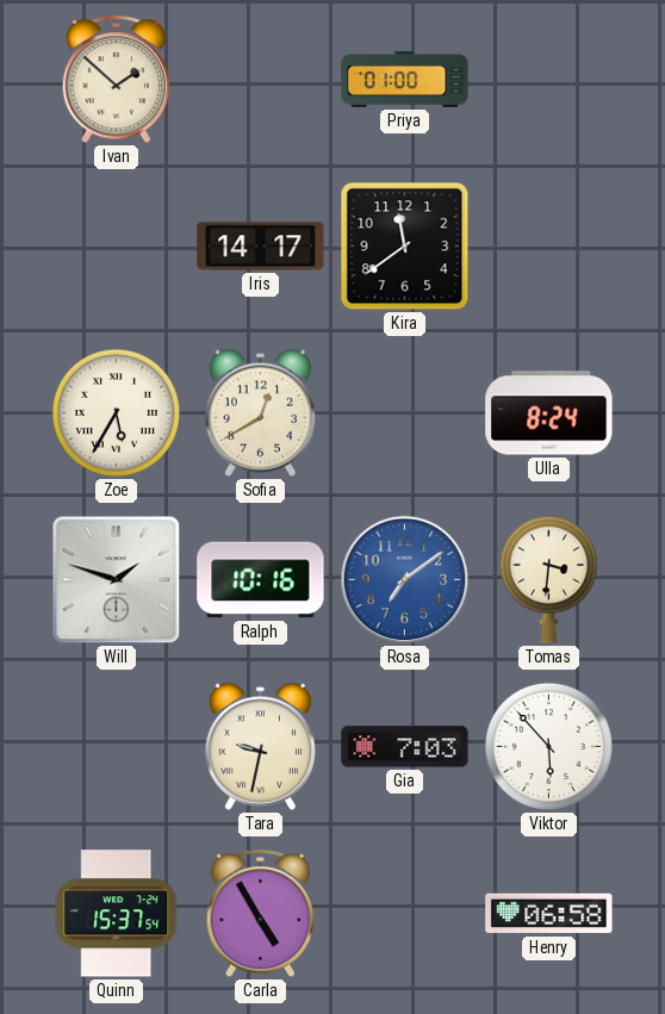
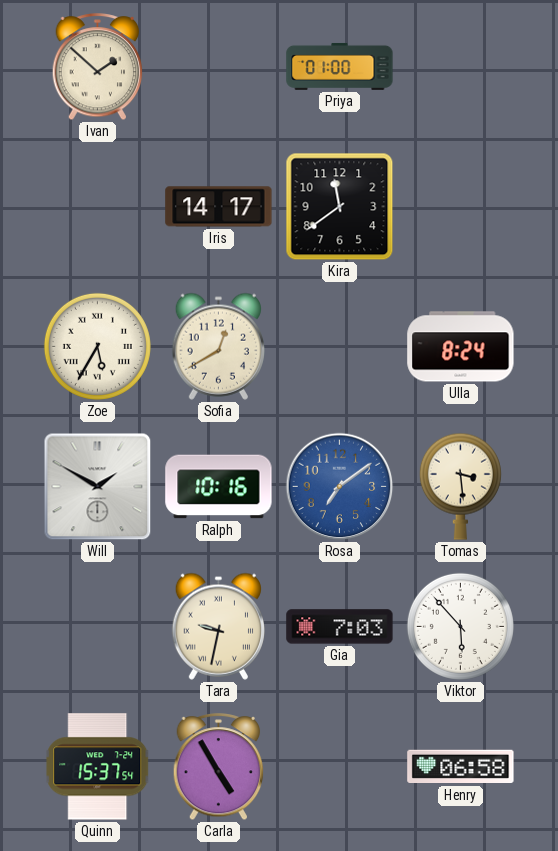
Will: 1:48 -> 1:50
Tomas: 3:31 -> 3:29
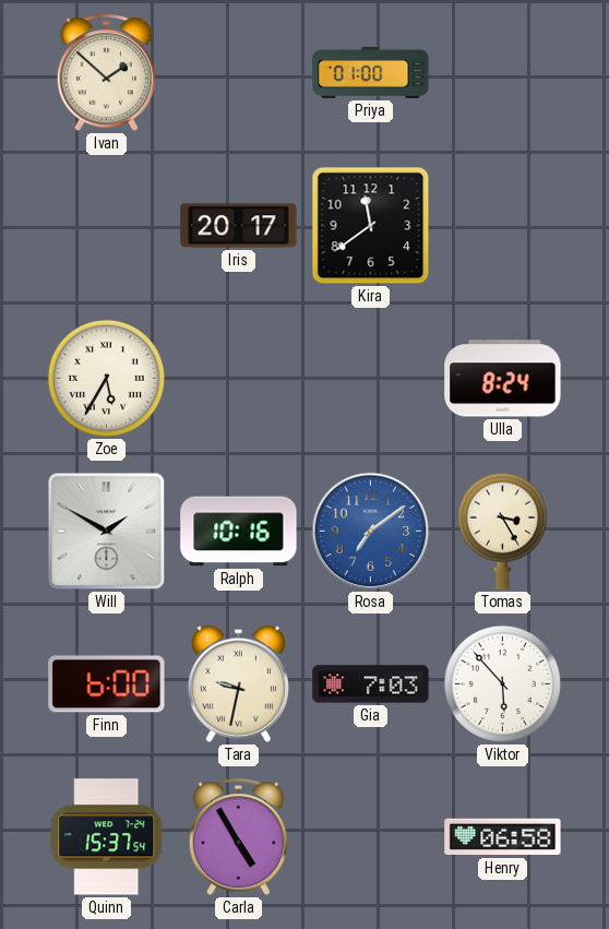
Iris: 14:17 -> 20:17
Sofia: 12:40 -> none
Tomas: 3:29 -> 3:25
Finn: none -> 6:00
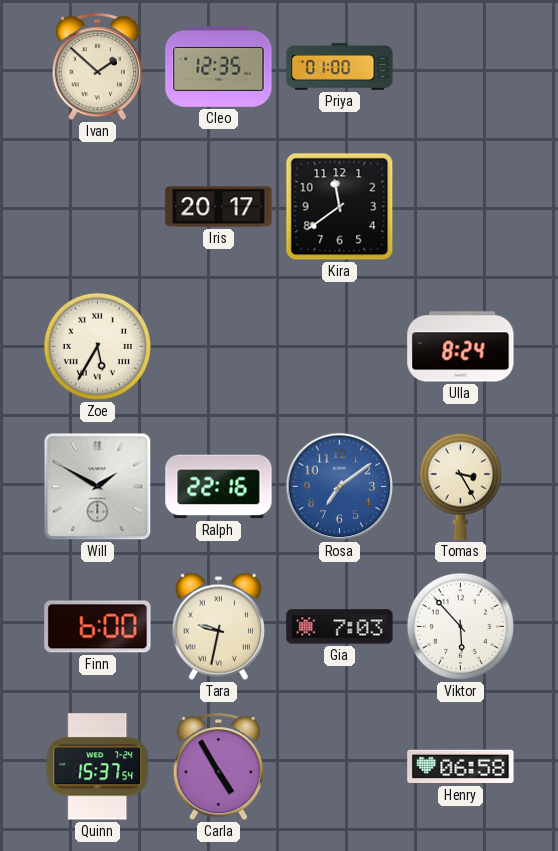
Cleo: none -> 12:35
Ralph: 10:16 -> 22:16
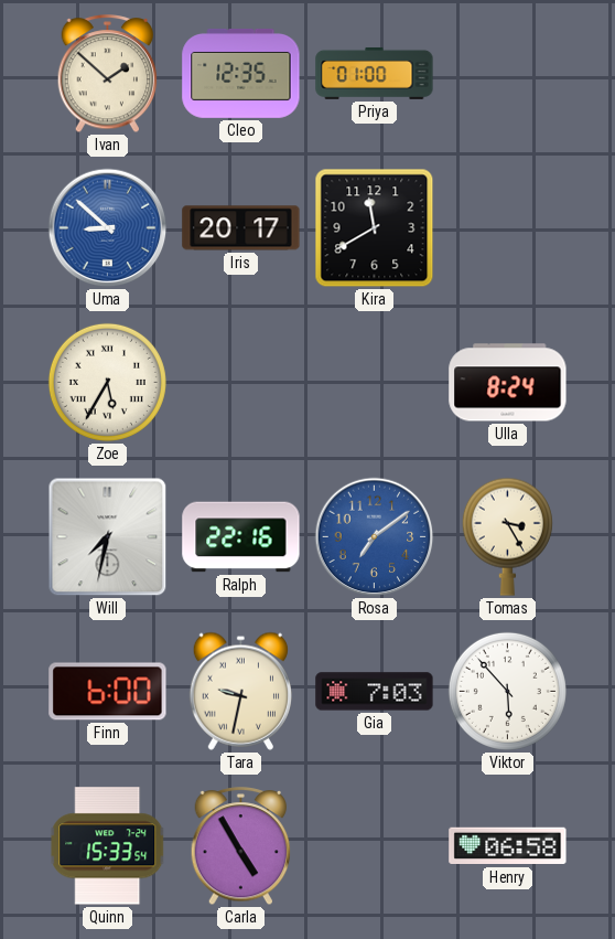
Uma: none -> 8:52
Kira: 11:39 -> 11:40
Will: 1:50 -> 7:32
Quinn: 15:37 -> 15:33
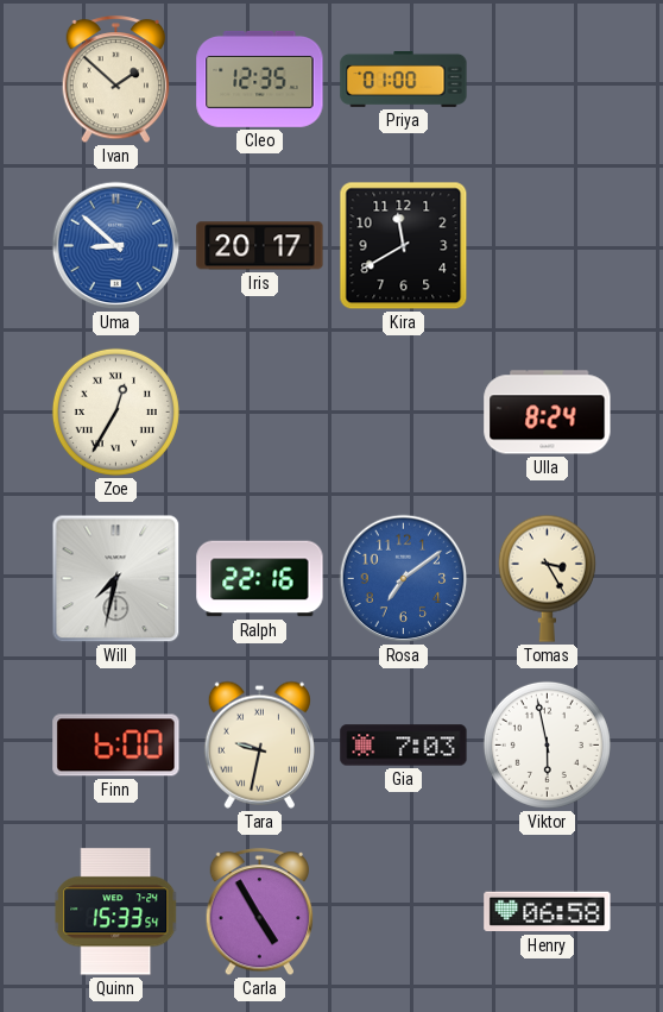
Zoe: 5:35 -> 12:35
Viktor: 5:53 -> 5:58
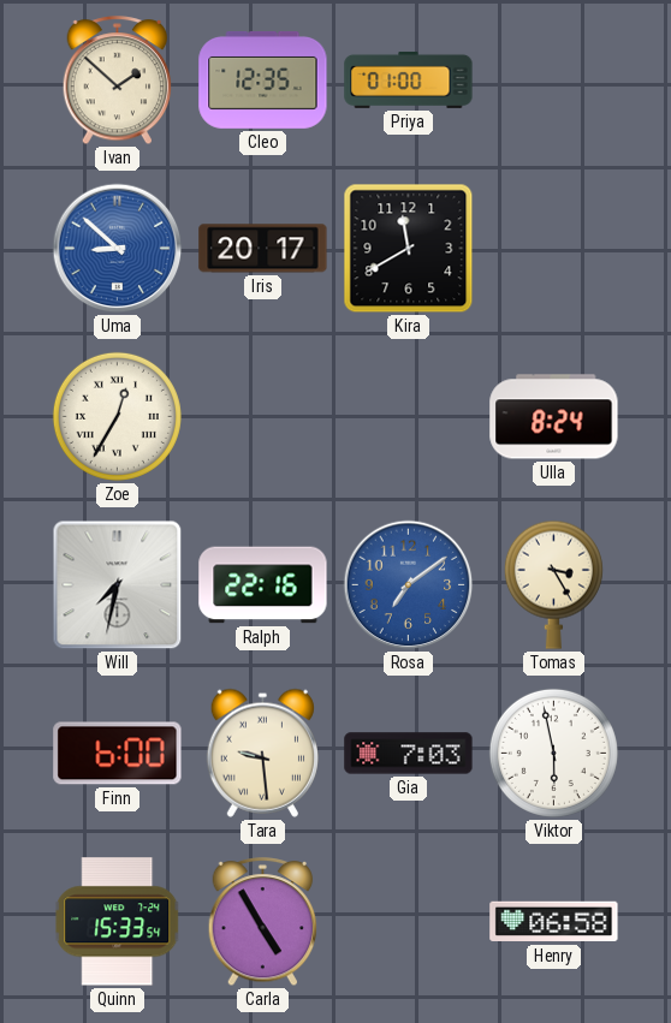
Tara: 9:32 -> 9:29
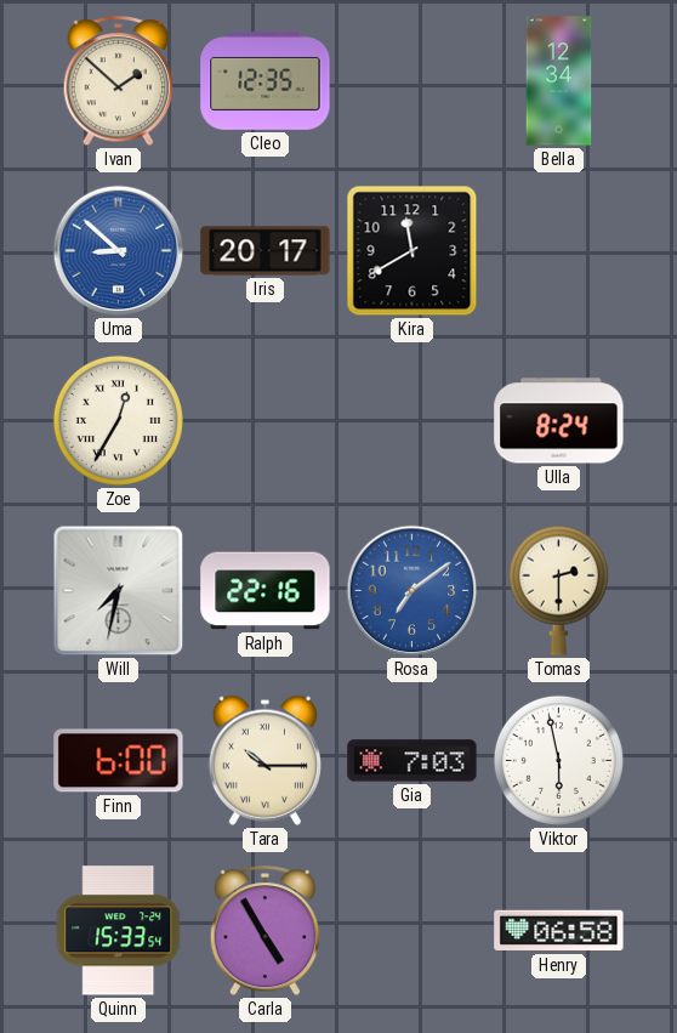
Priya: 01:00 -> none
Bella: none -> 12:34
Tomas: 3:25 -> 2:30
Tara: 9:29 -> 10:15
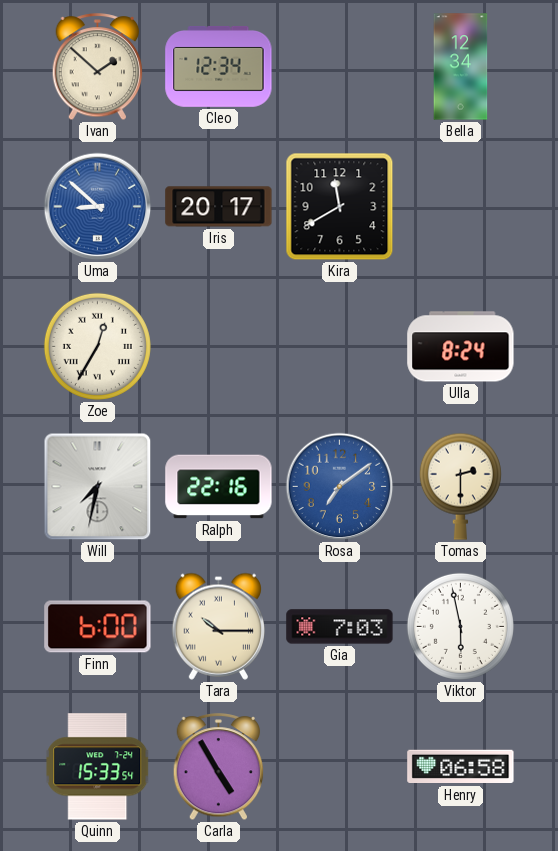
Cleo: 12:35 -> 12:34
